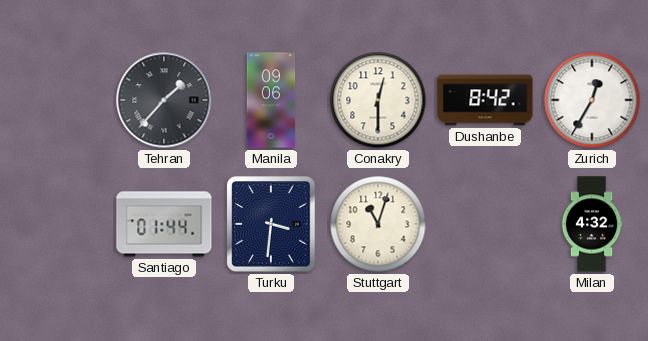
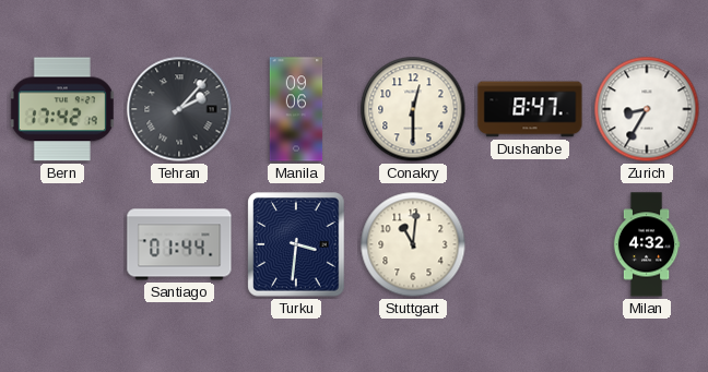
Bern: none -> 17:42
Tehran: 1:37 -> 2:07
Dushanbe: 8:42 -> 8:47
Zurich: 12:35 -> 8:35
Stuttgart: 11:03 -> 11:01
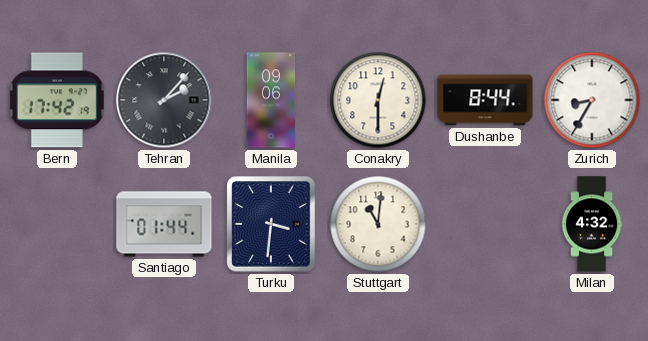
Dushanbe: 8:47 -> 8:44
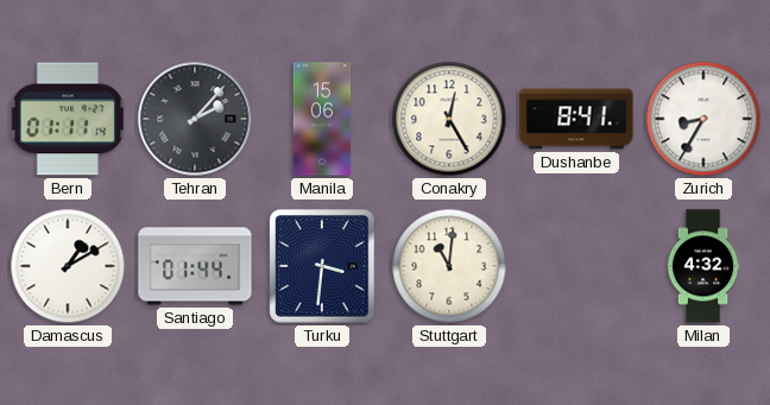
Bern: 17:42 -> 01:11
Manila: 09:06 -> 15:06
Conakry: 12:30 -> 12:25
Dushanbe: 8:44 -> 8:41
Damascus: none -> 1:10
